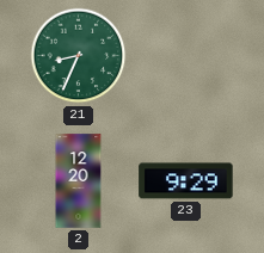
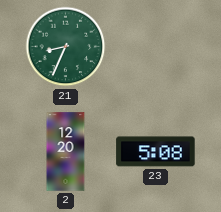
23: 9:29 -> 5:08
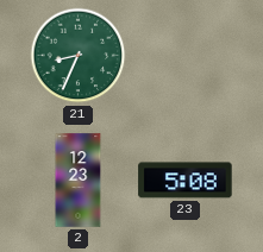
2: 12:20 -> 12:23
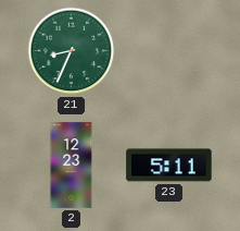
23: 5:08 -> 5:11
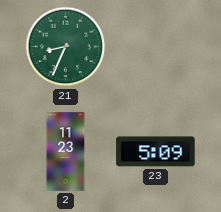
2: 12:23 -> 11:23
23: 5:11 -> 5:09
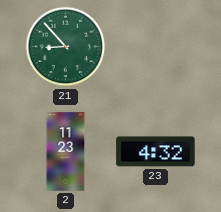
21: 8:34 -> 8:53
23: 5:09 -> 4:32
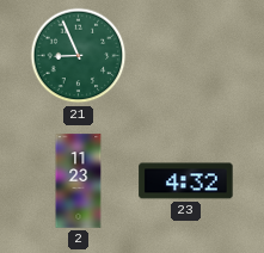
21: 8:53 -> 8:56
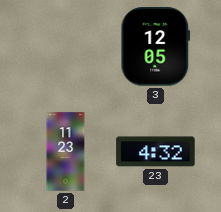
21: 8:56 -> none
3: none -> 12:05
